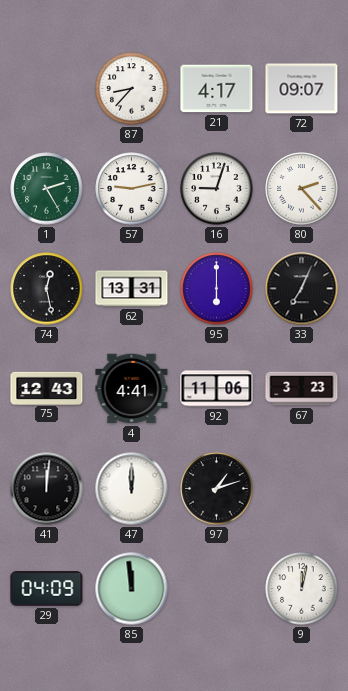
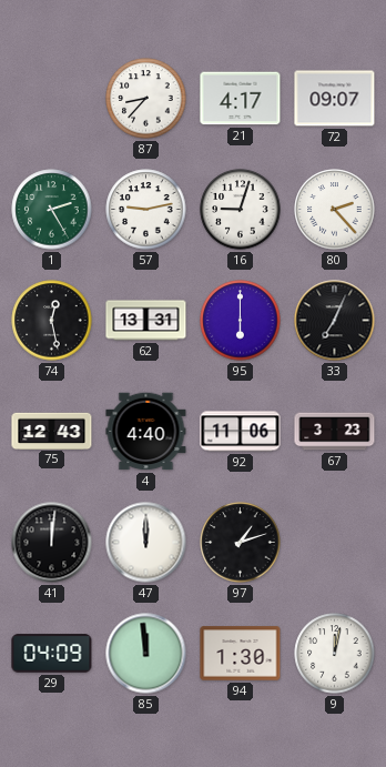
4: 4:41 -> 4:40
94: none -> 1:30
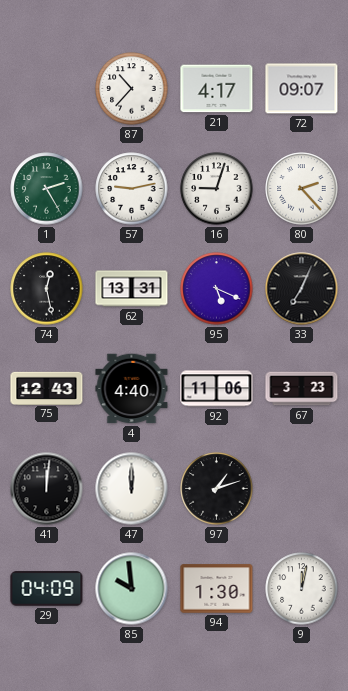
87: 8:37 -> 10:37
95: 6:00 -> 5:19
85: 11:59 -> 9:59
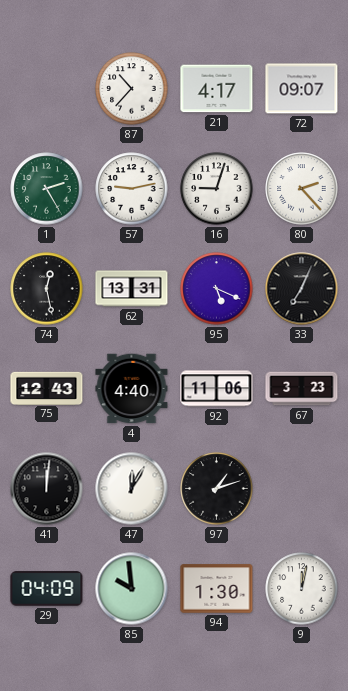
47: 12:00 -> 12:05
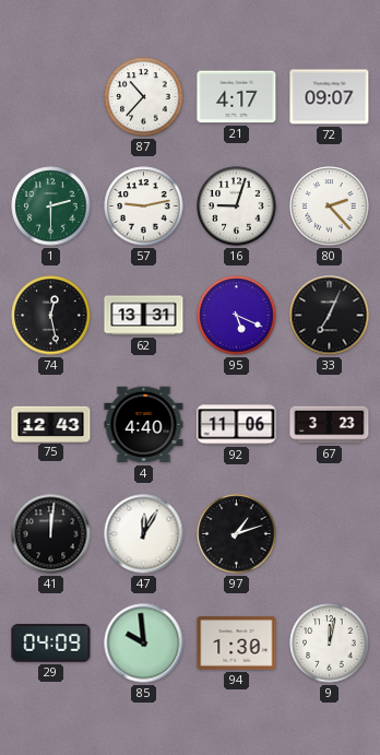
1: 2:25 -> 2:30
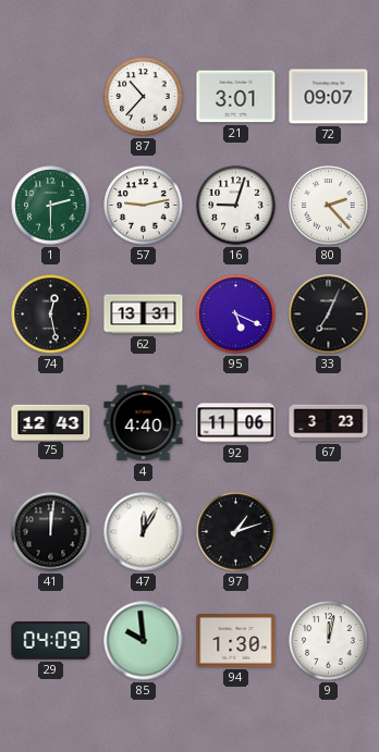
21: 4:17 -> 3:01
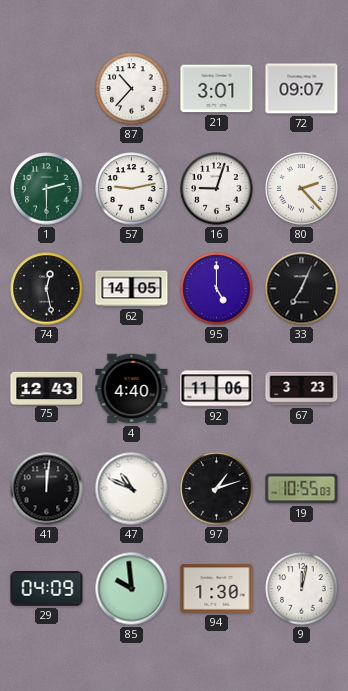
62: 13:31 -> 14:05
95: 5:19 -> 5:00
47: 12:05 -> 10:49
19: none -> 10:55
